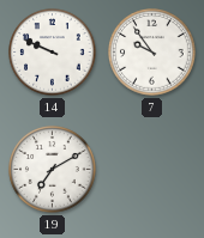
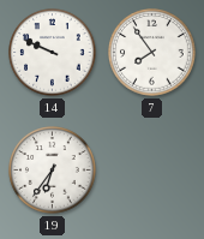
7: 9:54 -> 7:54
19: 7:10 -> 6:36
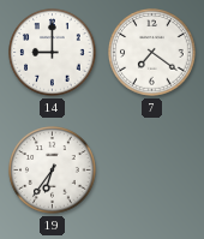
14: 9:49 -> 9:00
7: 7:54 -> 7:21
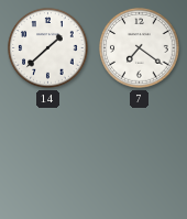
14: 9:00 -> 1:38
19: 6:36 -> none
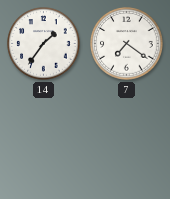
14: 1:38 -> 1:36
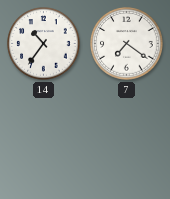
14: 1:36 -> 10:36
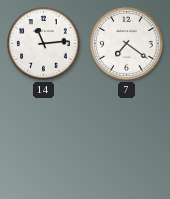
14: 10:36 -> 11:14
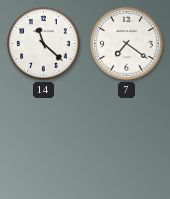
14: 11:14 -> 11:22
